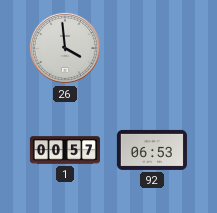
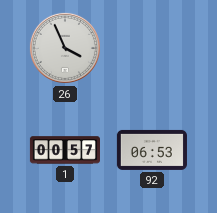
26: 3:59 -> 3:56
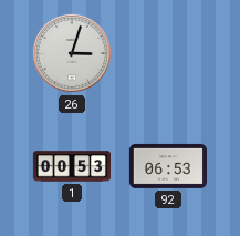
26: 3:56 -> 3:03
1: 00:57 -> 00:53
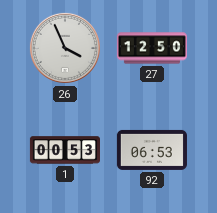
26: 3:03 -> 3:56
27: none -> 12:50
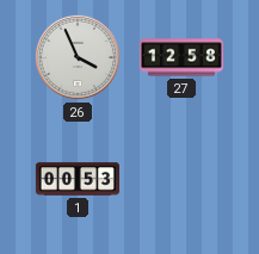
27: 12:50 -> 12:58
92: 06:53 -> none
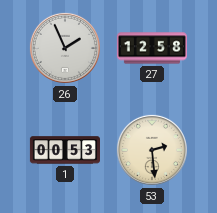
26: 3:56 -> 1:56
53: none -> 2:29
